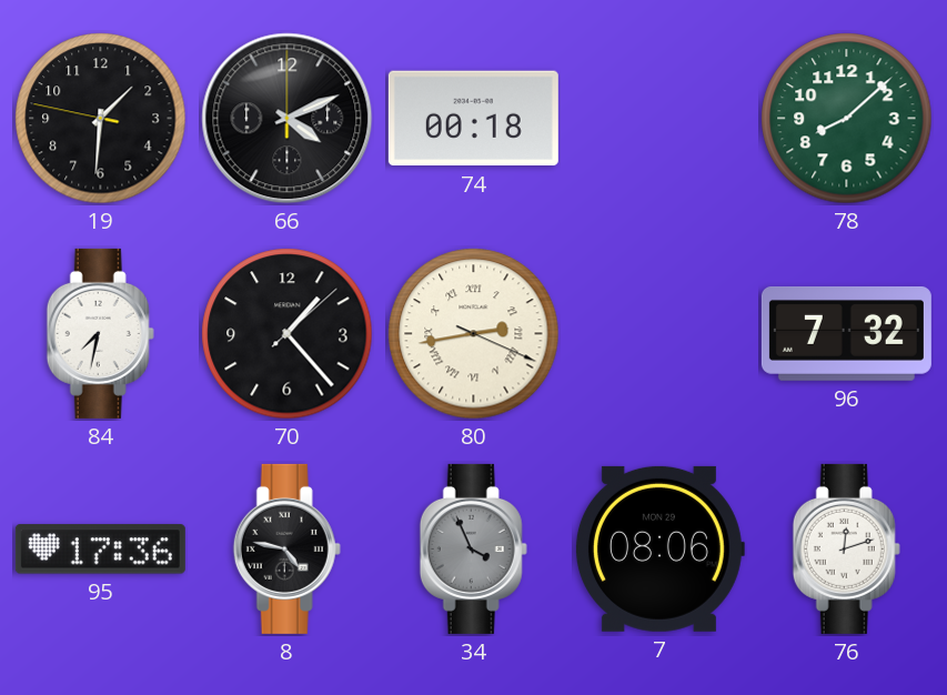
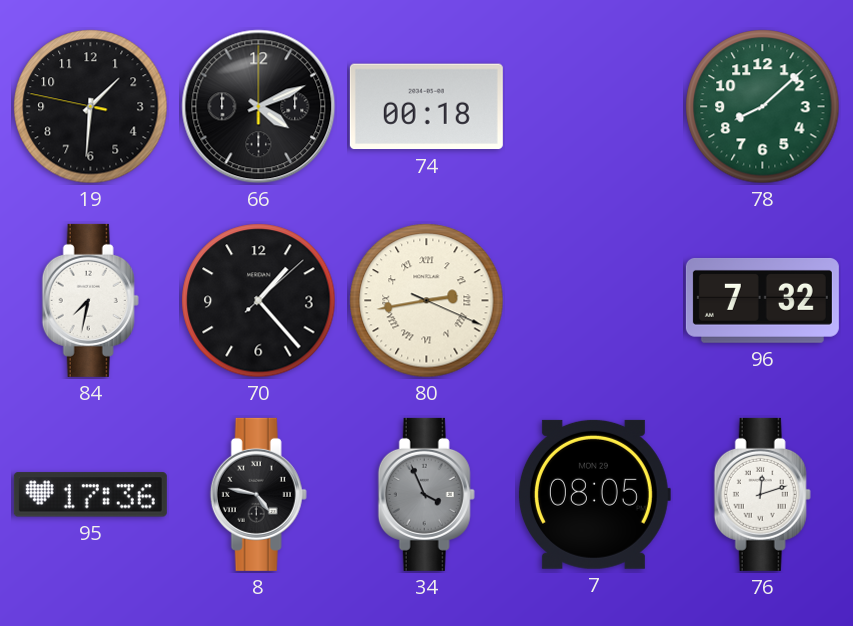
7: 08:06 -> 08:05
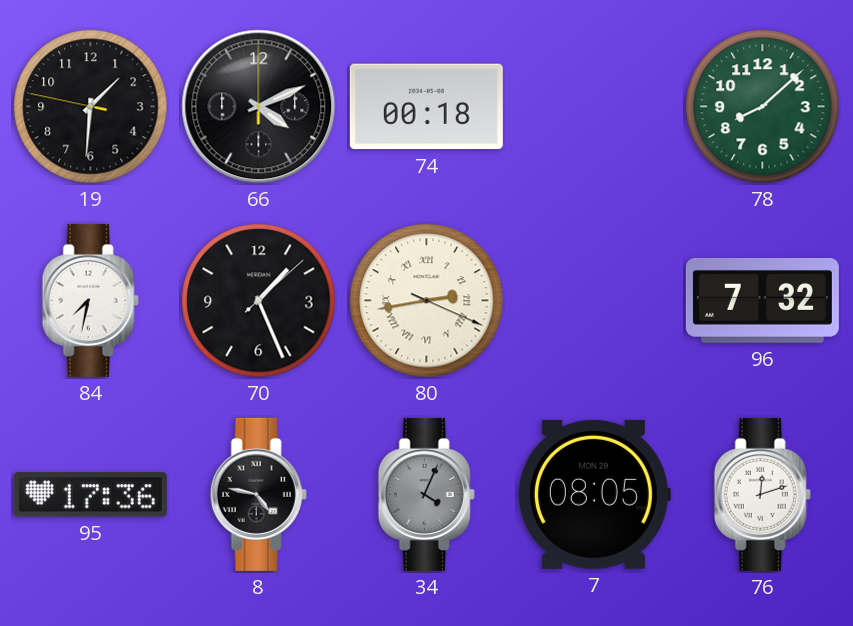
70: 1:23 -> 1:26
34: 3:56 -> 4:04
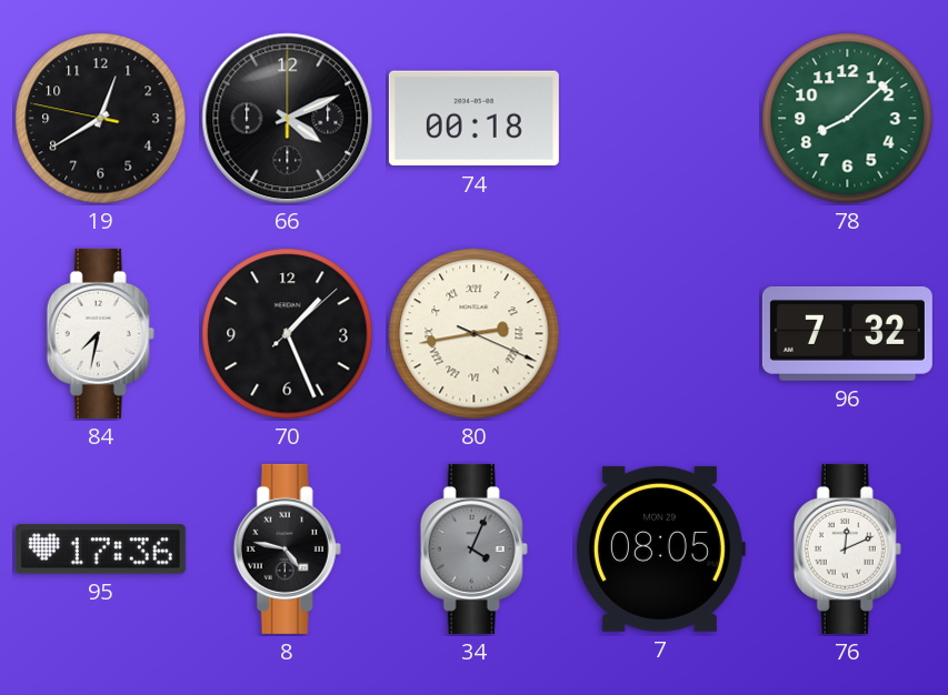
19: 1:30 -> 12:39
76: 12:12 -> 12:11
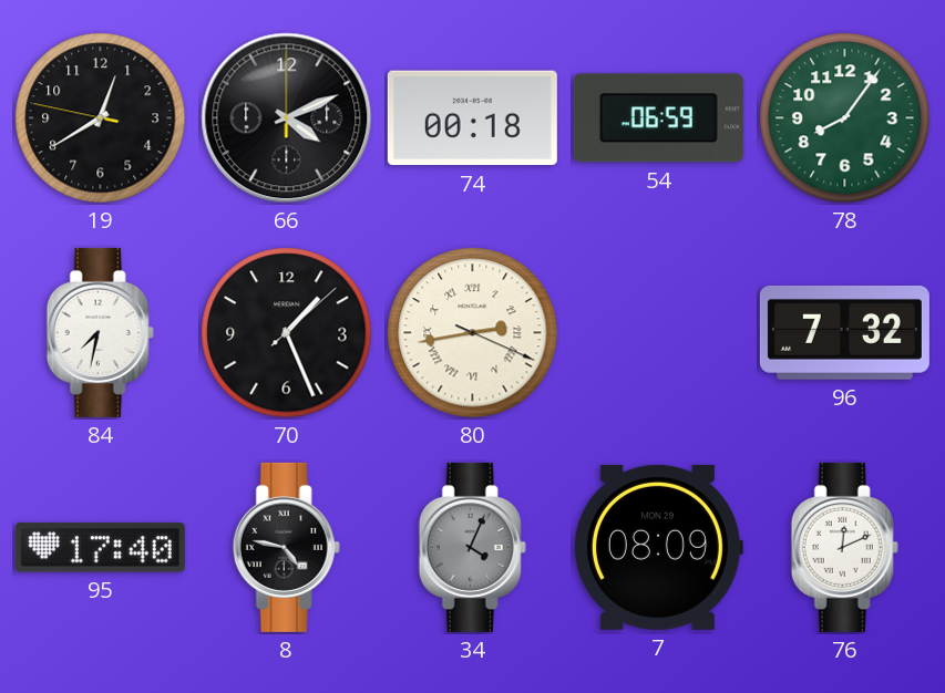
54: none -> 06:59
78: 8:08 -> 8:06
95: 17:36 -> 17:40
7: 08:05 -> 08:09
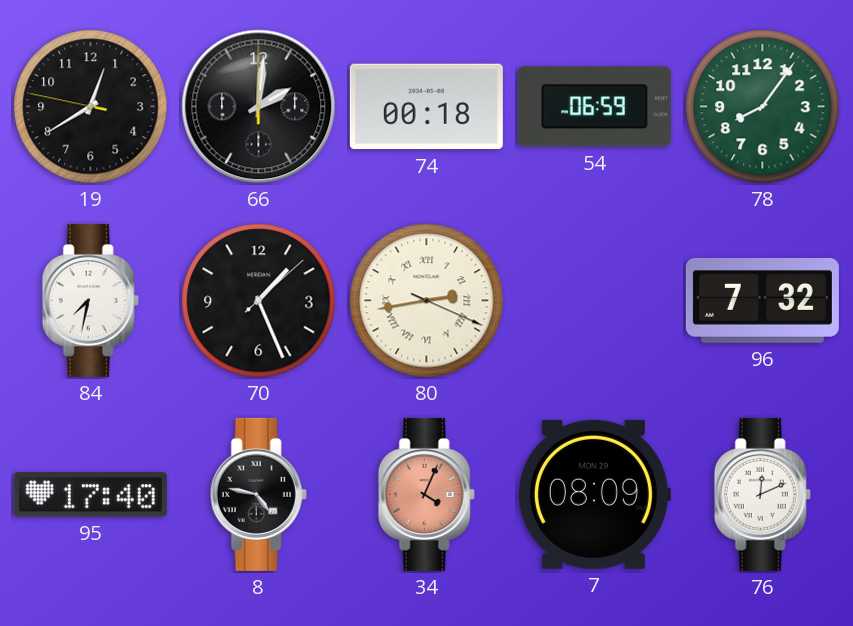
66: 4:11 -> 2:01
34 dial: grey -> salmon
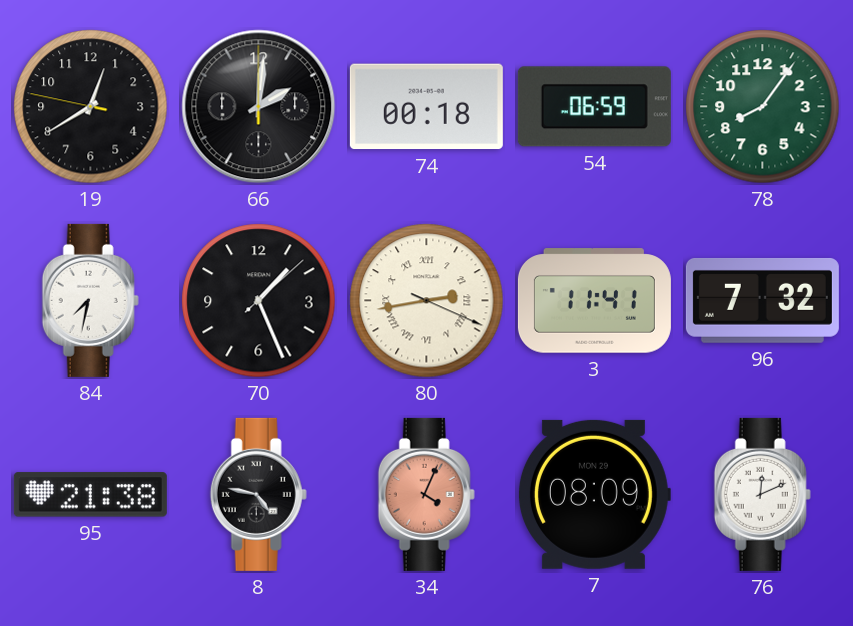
3: none -> 11:41
95: 17:40 -> 21:38
